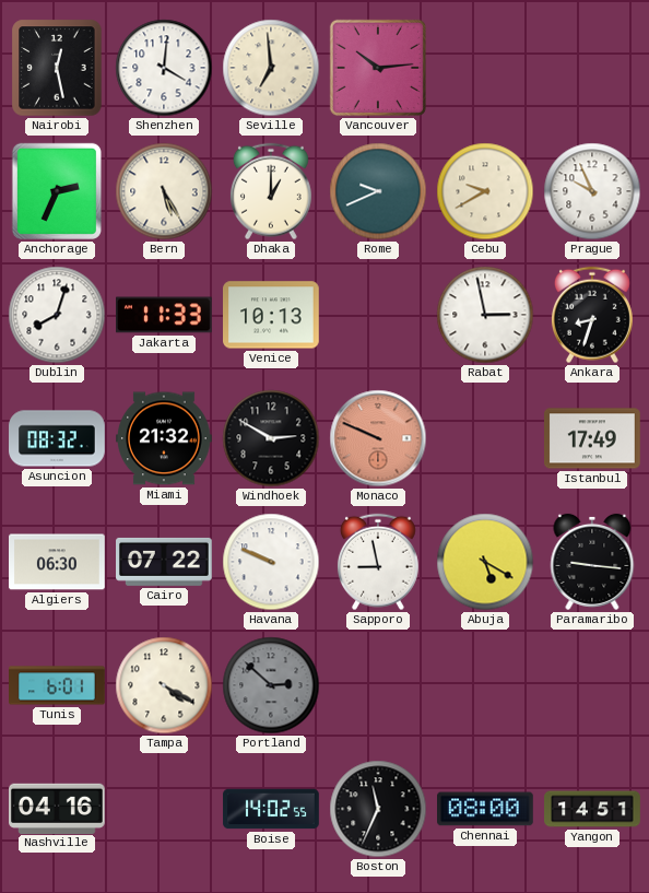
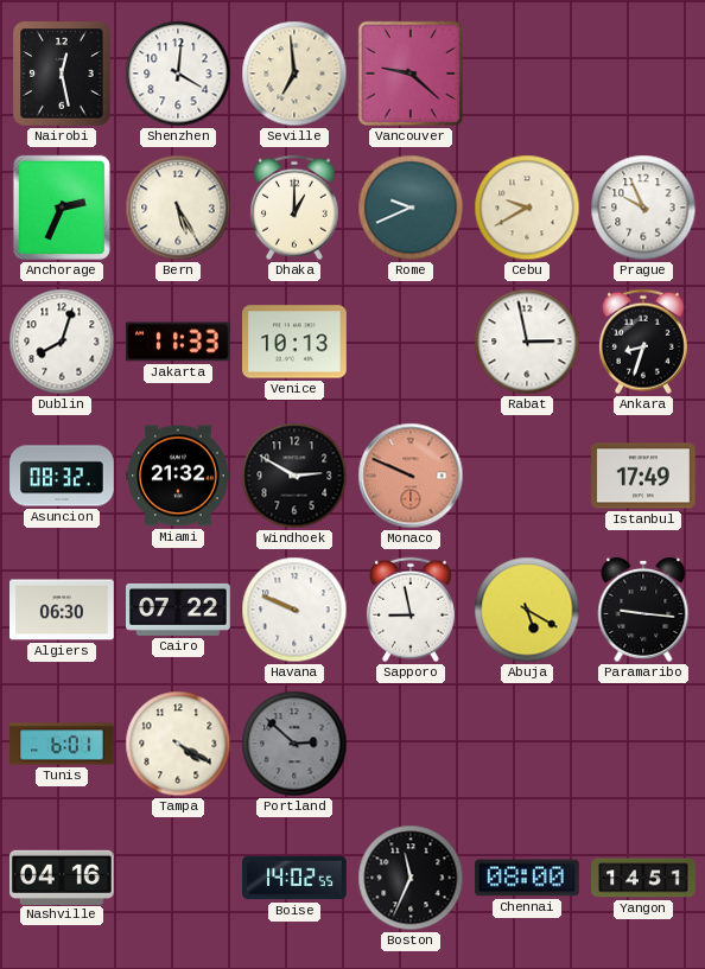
Vancouver: 10:14 -> 9:22
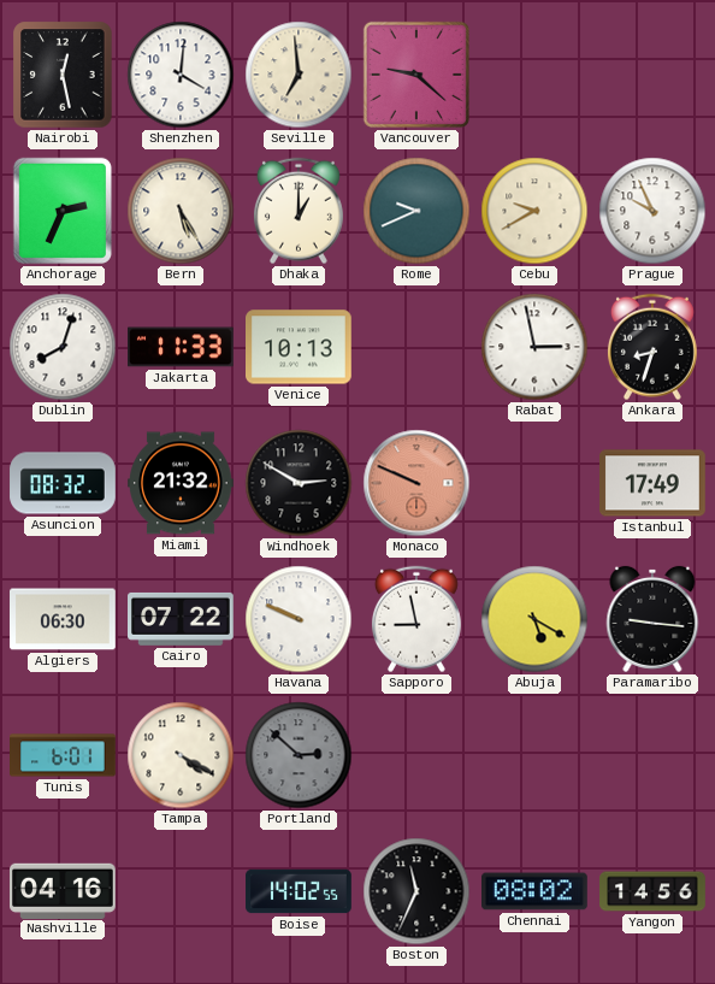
Chennai: 08:00 -> 08:02
Yangon: 14:51 -> 14:56
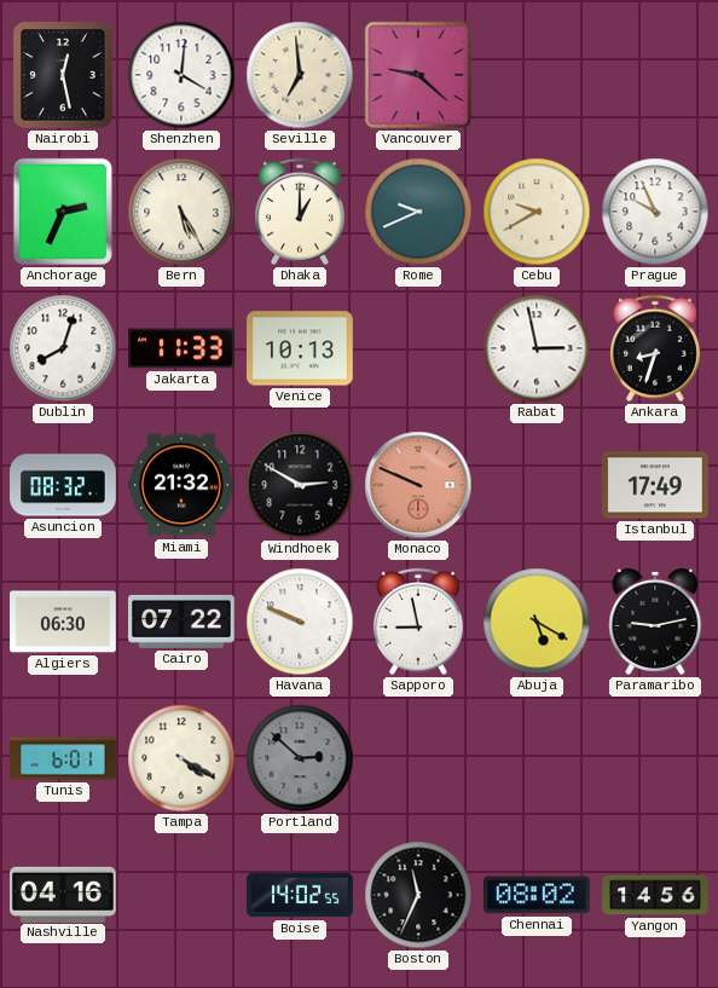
Paramaribo: 9:16 -> 9:13
